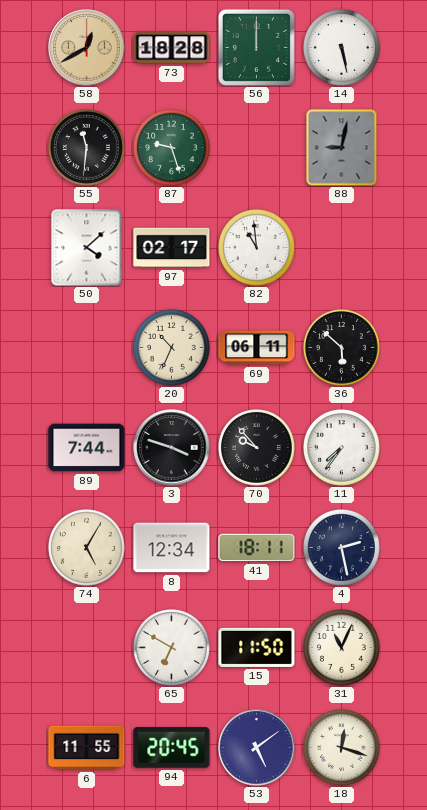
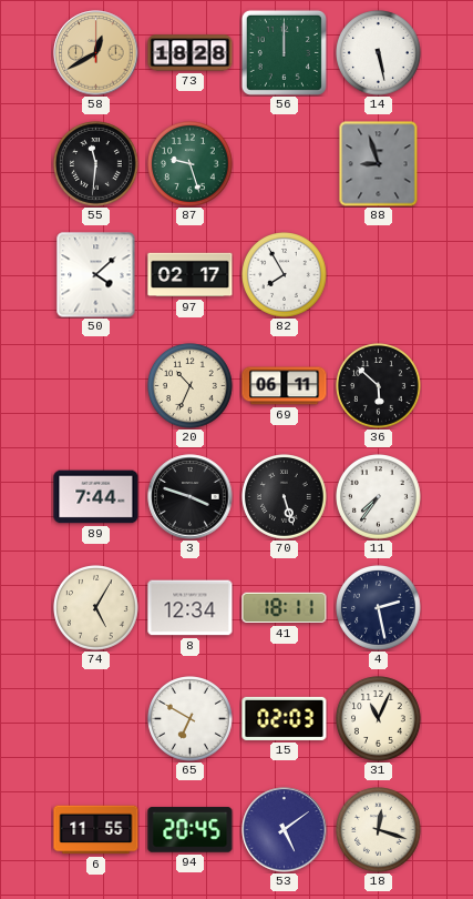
88: 9:02 -> 8:57
82: 10:59 -> 7:55
70: 9:53 -> 5:27
15: 11:50 -> 02:03
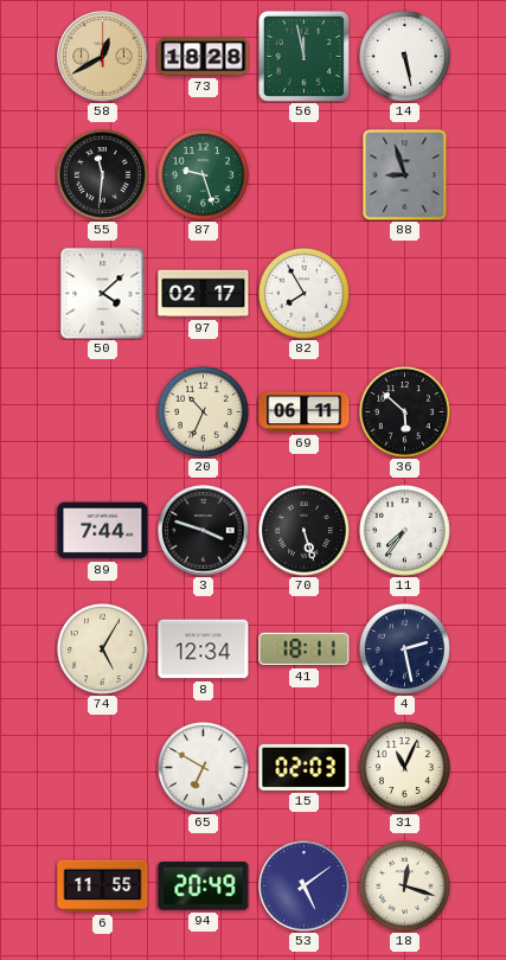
56: 12:00 -> 11:58
94: 20:45 -> 20:49
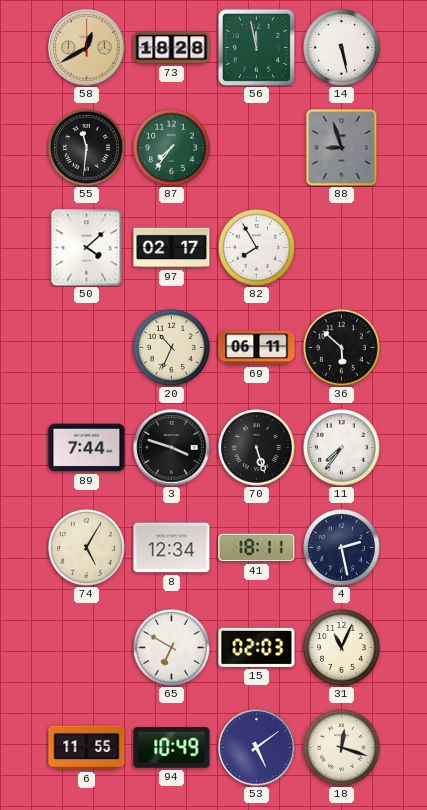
87: 9:27 -> 7:36
94: 20:49 -> 10:49
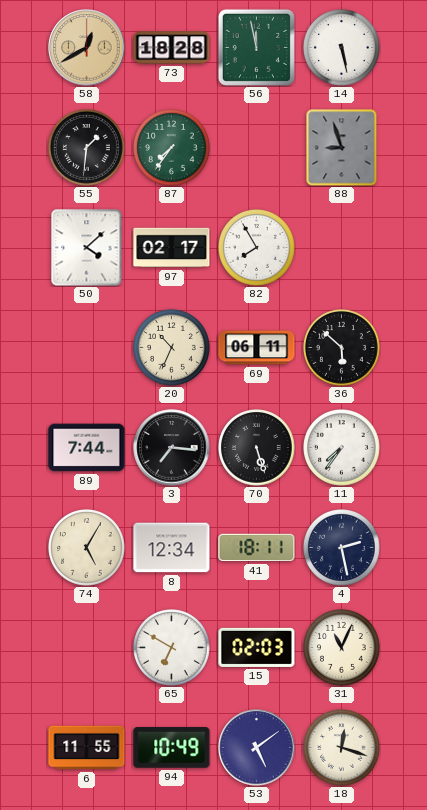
55: 11:31 -> 1:31
3: 3:48 -> 7:16
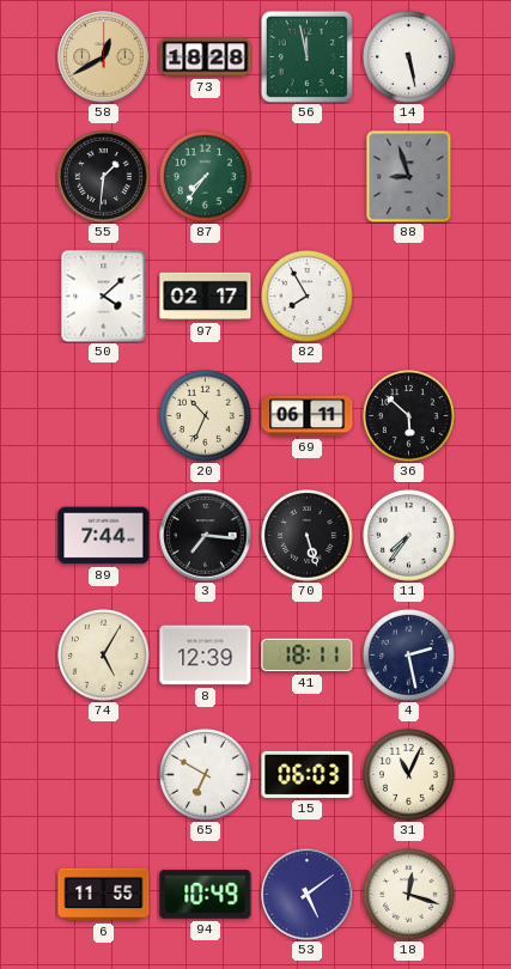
8: 12:34 -> 12:39
15: 02:03 -> 06:03
